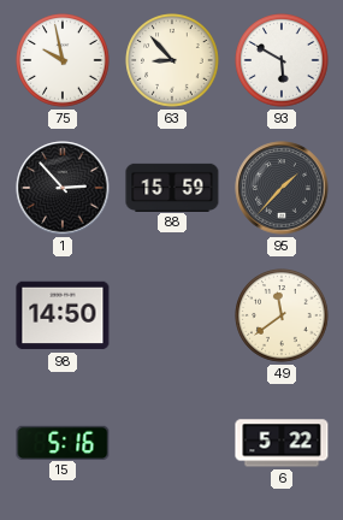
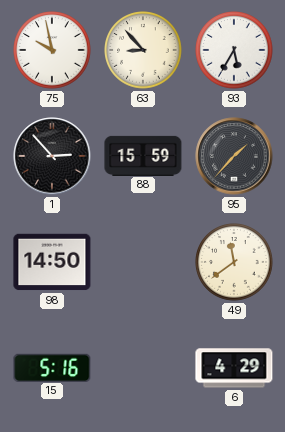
93: 5:50 -> 5:35
6: 5:22 -> 4:29
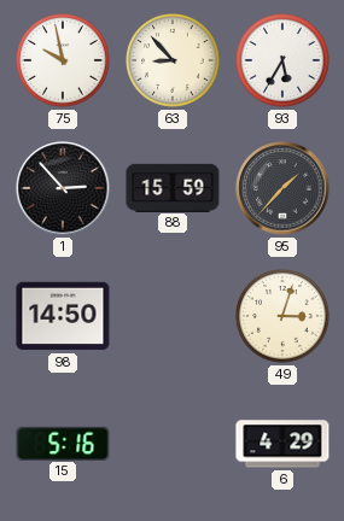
49: 11:39 -> 3:03
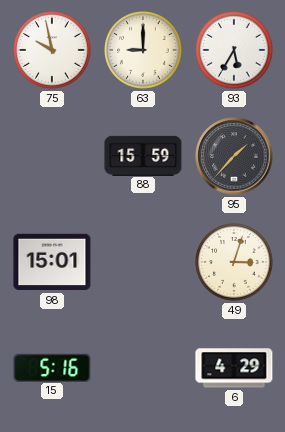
63: 8:53 -> 9:00
1: 2:53 -> none
98: 14:50 -> 15:01
